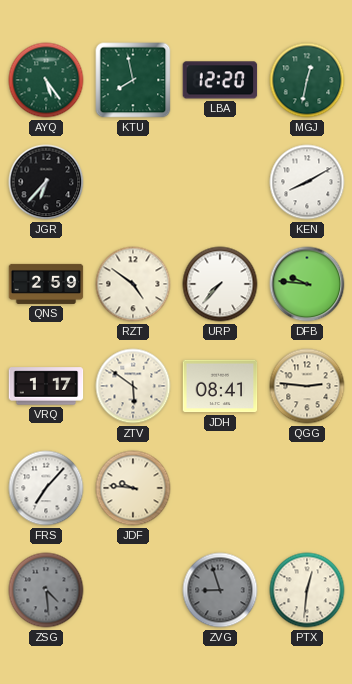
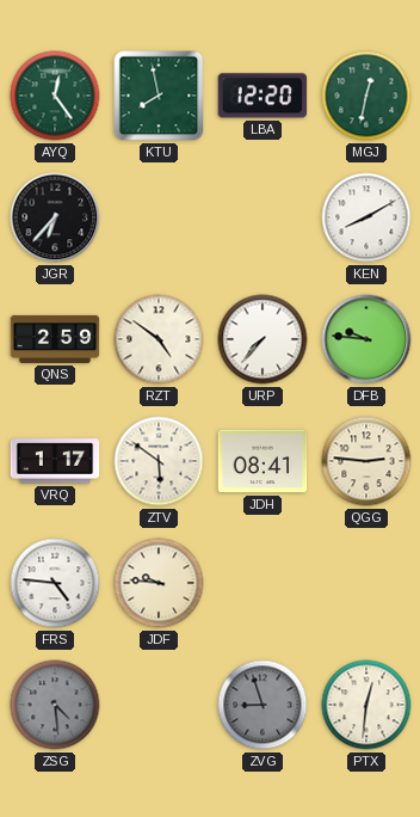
AYQ: 5:24 -> 12:24
FRS: 7:07 -> 4:46
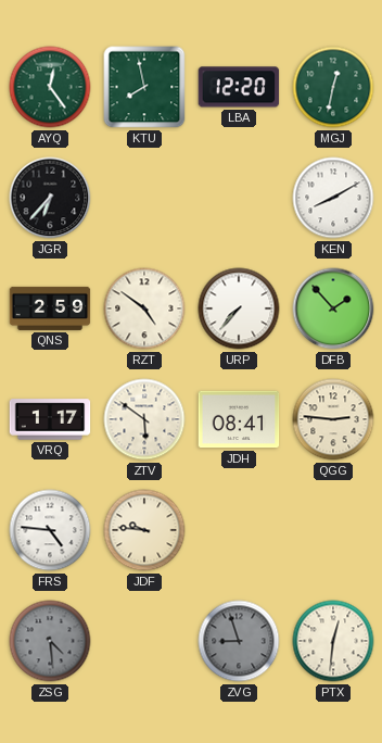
DFB: 9:46 -> 1:53
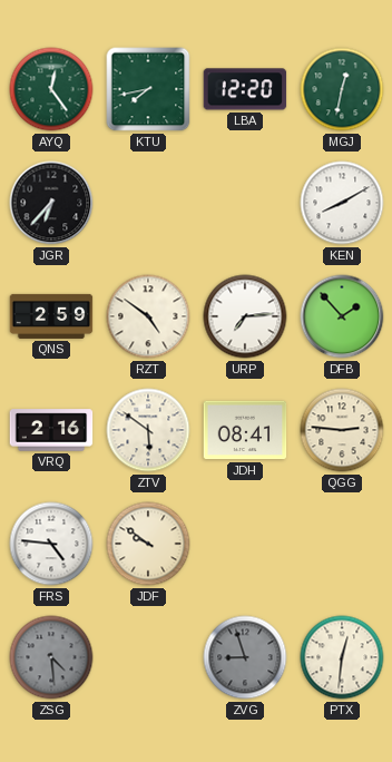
KTU: 7:58 -> 7:43
URP: 7:37 -> 7:14
VRQ: 1:17 -> 2:16
JDF: 9:46 -> 9:51
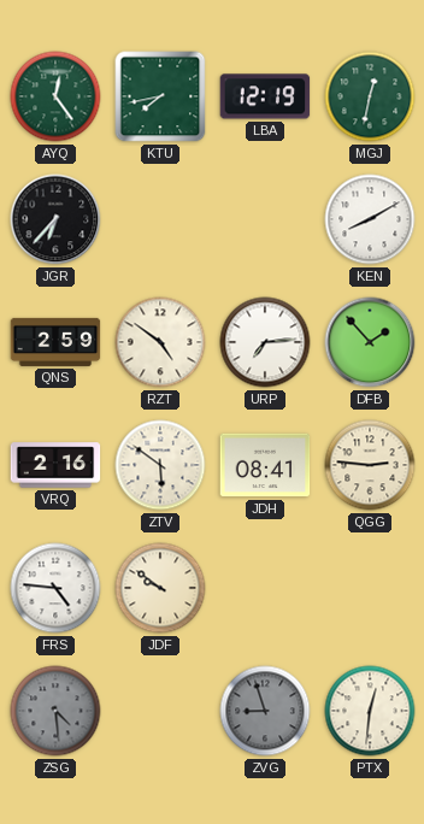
LBA: 12:20 -> 12:19
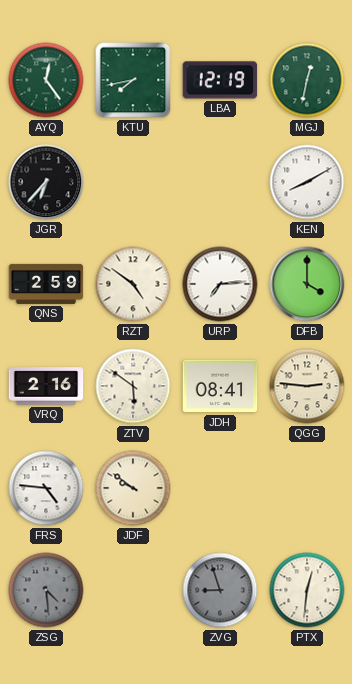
DFB: 1:53 -> 4:00
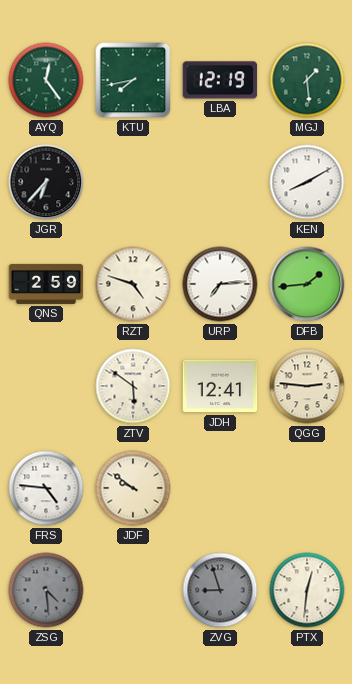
MGJ: 12:32 -> 1:29
RZT: 4:51 -> 4:48
DFB: 4:00 -> 1:44
VRQ: 2:16 -> none
JDH: 08:41 -> 12:41
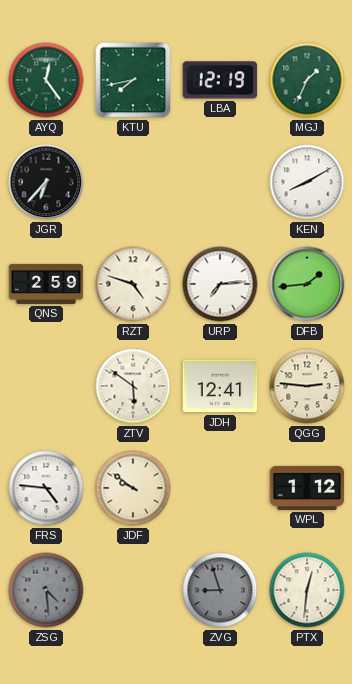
MGJ: 1:29 -> 1:34
WPL: none -> 1:12
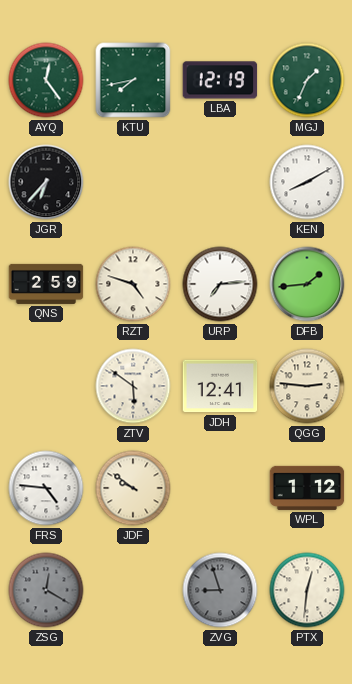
ZSG: 4:29 -> 12:20
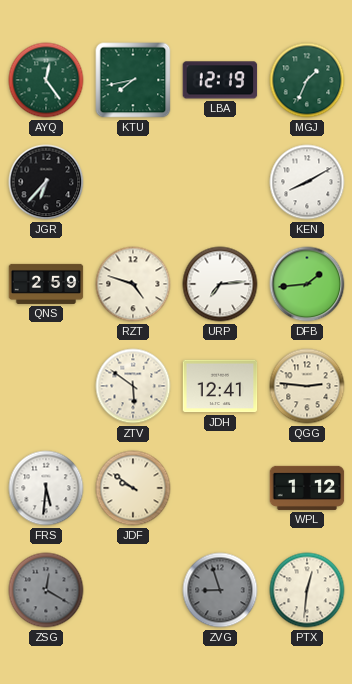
FRS: 4:46 -> 5:31
